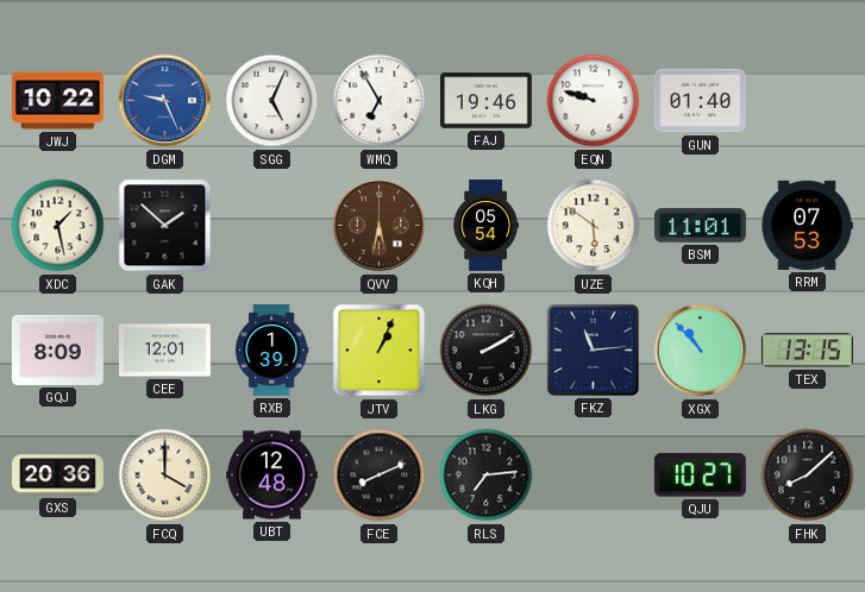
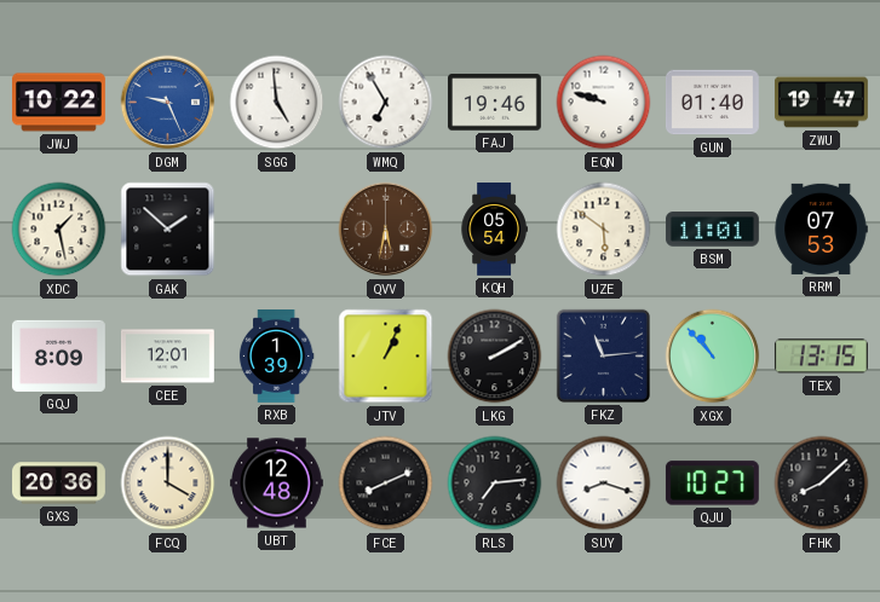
SGG: 5:04 -> 4:59
ZWU: none -> 19:47
SUY: none -> 8:18
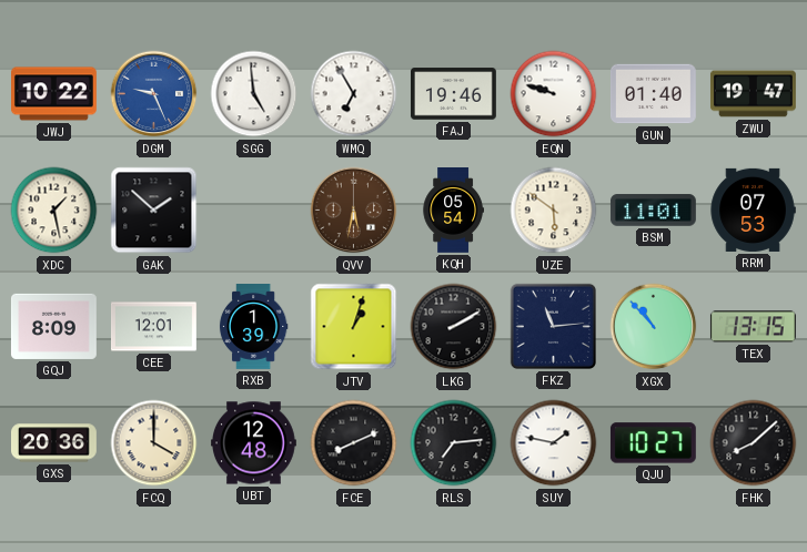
JTV: 1:04 -> 1:03
SUY: 8:18 -> 1:47
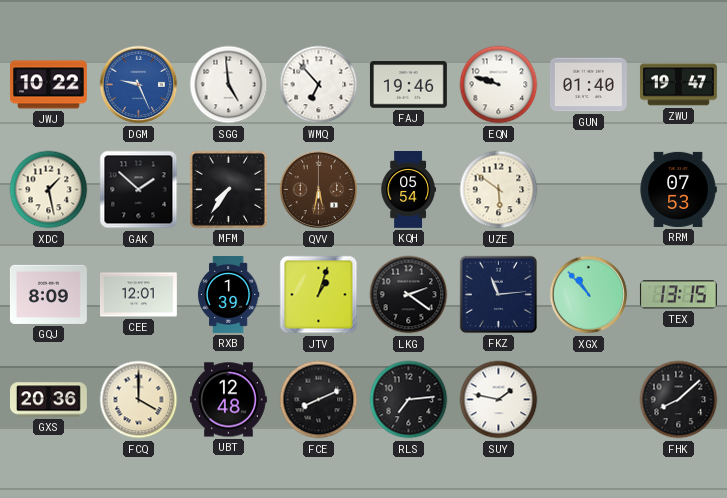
WMQ: 6:55 -> 6:53
MFM: none -> 7:36
BSM: 11:01 -> none
LKG: 2:10 -> 2:21
QJU: 10:27 -> none
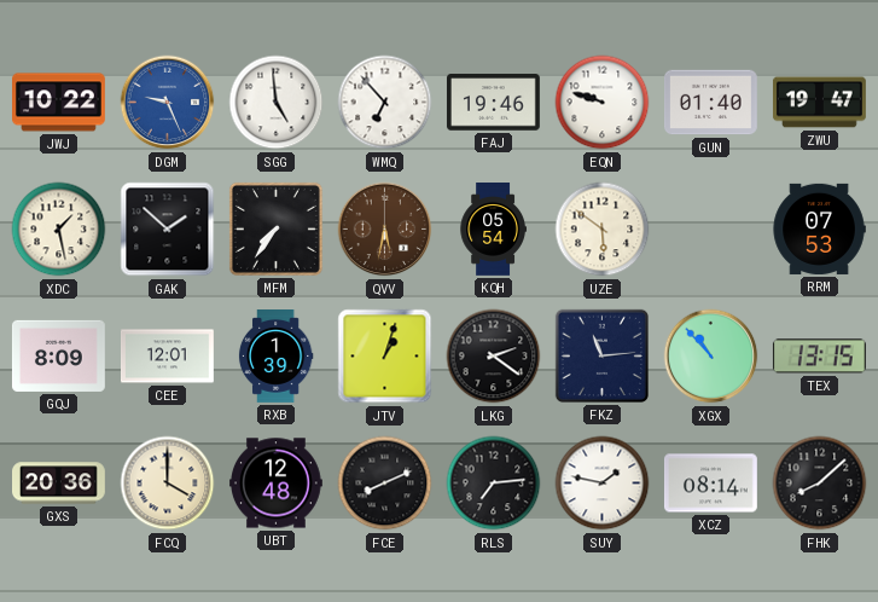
XCZ: none -> 08:14
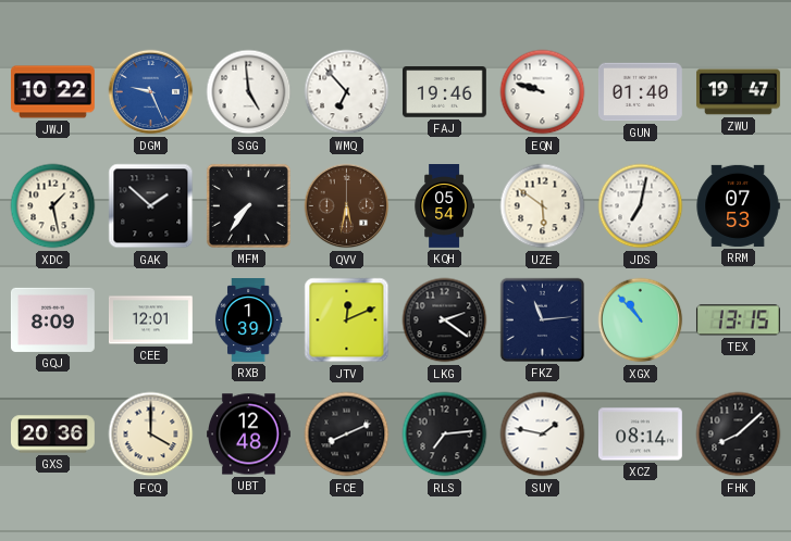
JDS: none -> 7:02
JTV: 1:03 -> 12:11
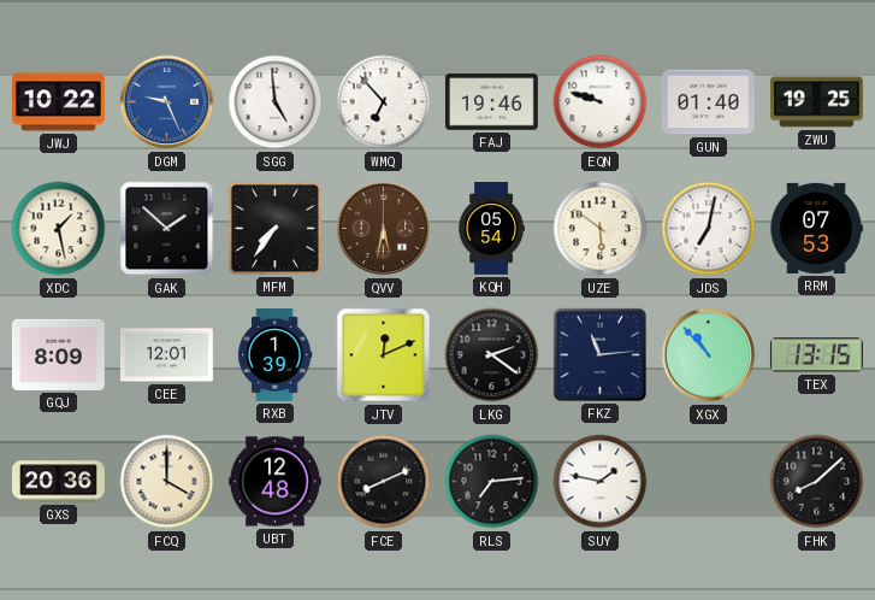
ZWU: 19:47 -> 19:25
XCZ: 08:14 -> none
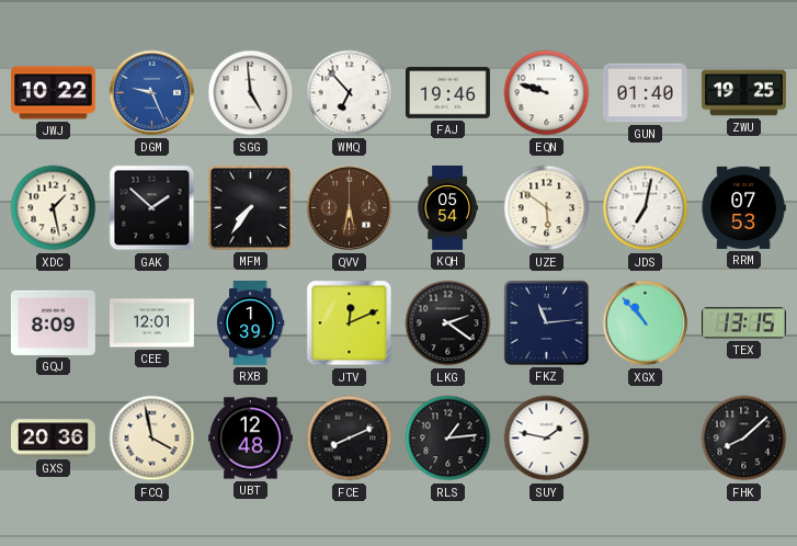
FCQ: 4:00 -> 3:58
RLS: 7:14 -> 1:14
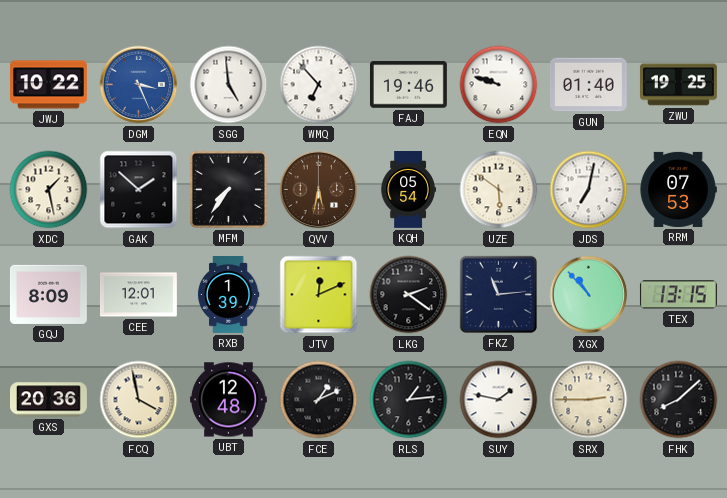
DGM: 9:26 -> 3:26
FCE: 8:11 -> 1:11
SRX: none -> 2:45
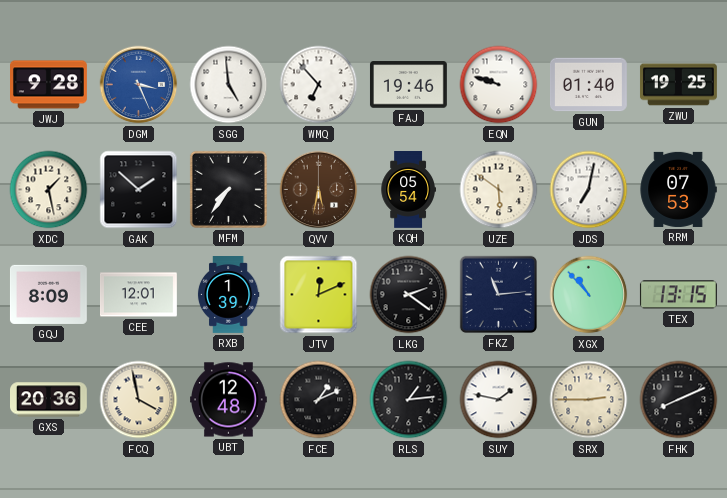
JWJ: 10:22 -> 9:28
FHK: 8:08 -> 8:11
